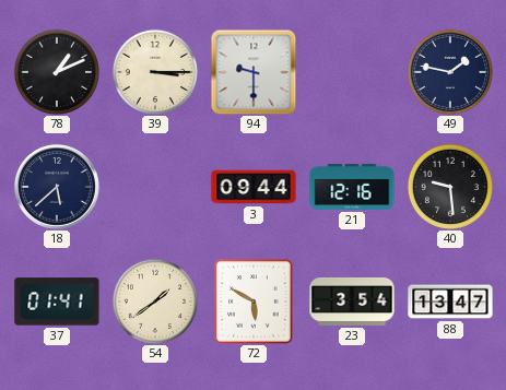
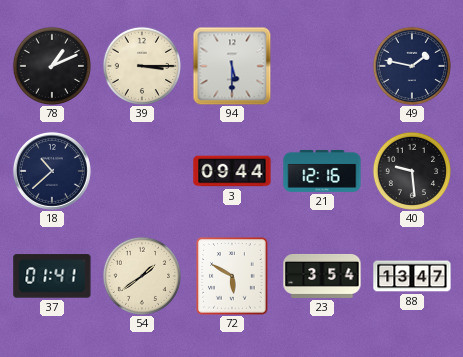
94: 9:30 -> 5:30
18: 5:38 -> 10:38
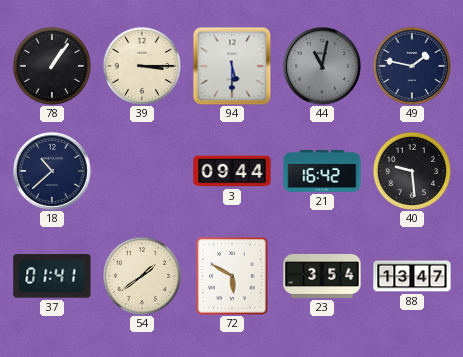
78: 1:11 -> 1:06
44: none -> 11:02
21: 12:16 -> 16:42
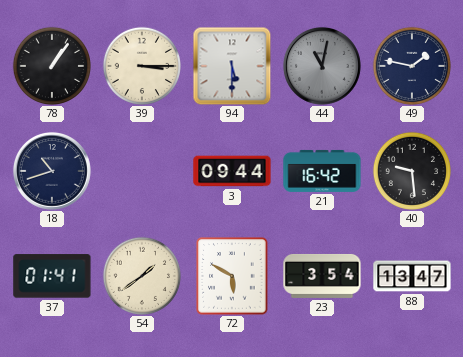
18: 10:38 -> 10:42
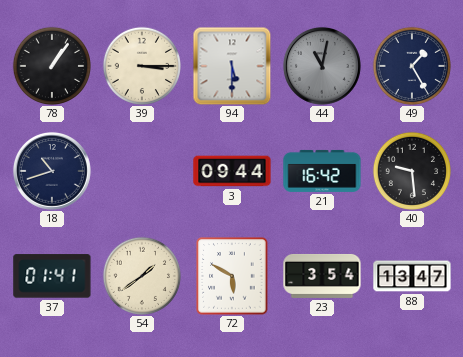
49: 1:47 -> 1:25
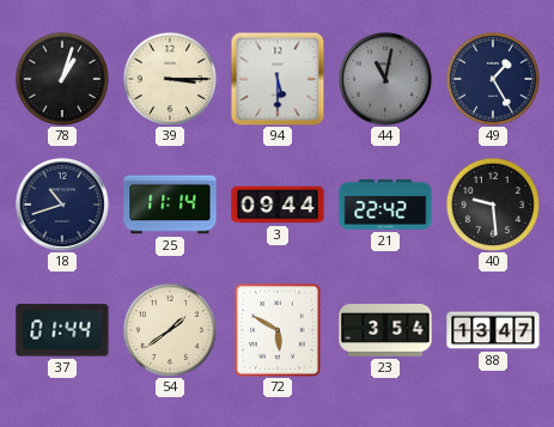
78: 1:06 -> 1:03
25: none -> 11:14
21: 16:42 -> 22:42
37: 01:41 -> 01:44
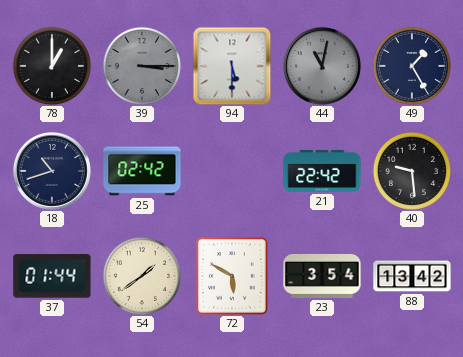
78: 1:03 -> 1:00
39 dial: cream -> grey
25: 11:14 -> 02:42
3: 09:44 -> none
88: 13:47 -> 13:42
